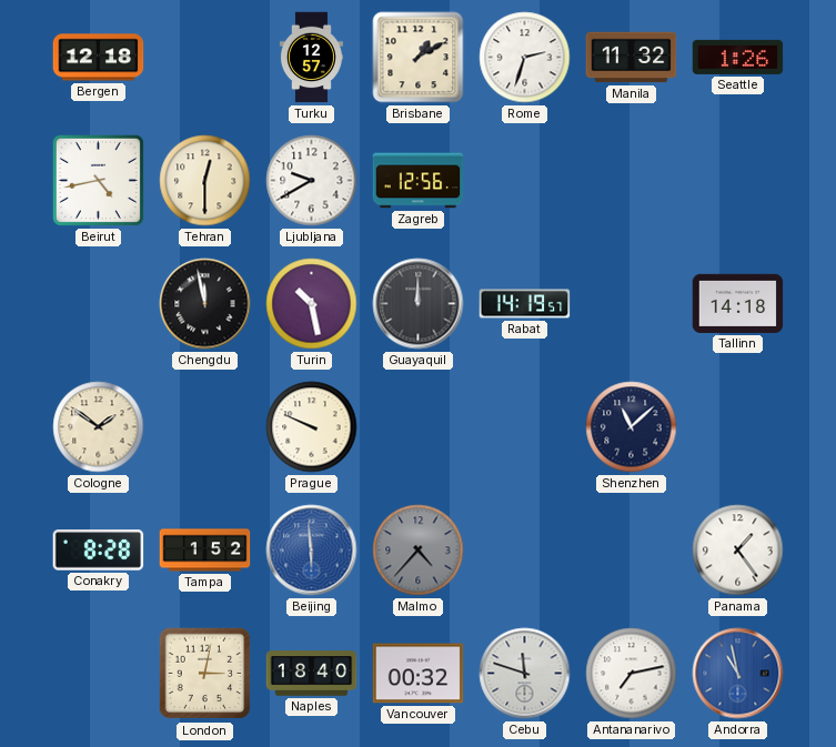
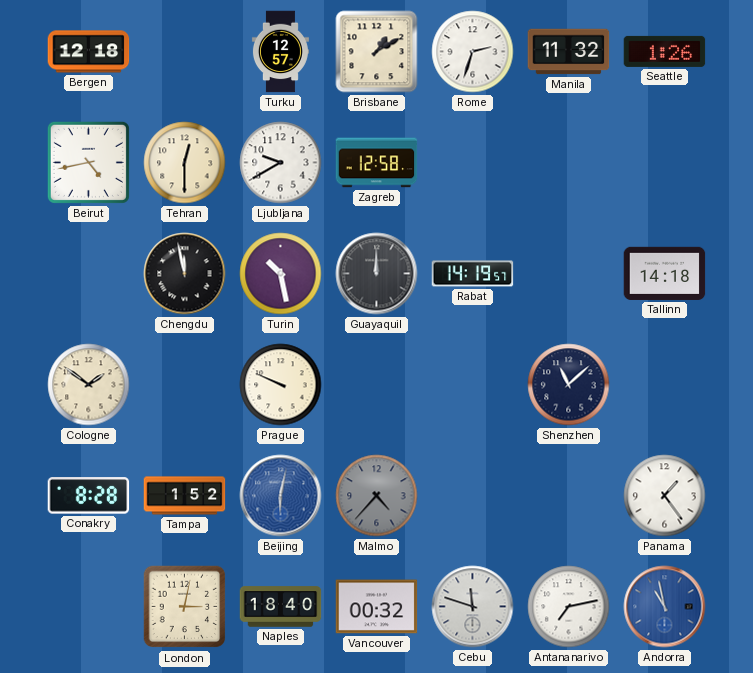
Zagreb: 12:56 -> 12:58
Beijing: 5:59 -> 6:02
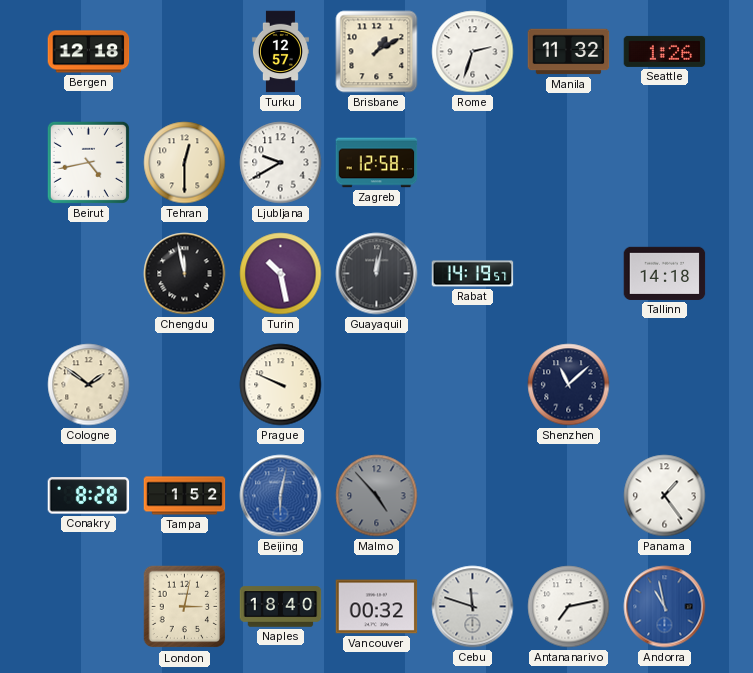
Guayaquil: 12:00 -> 12:02
Malmo: 4:37 -> 4:53
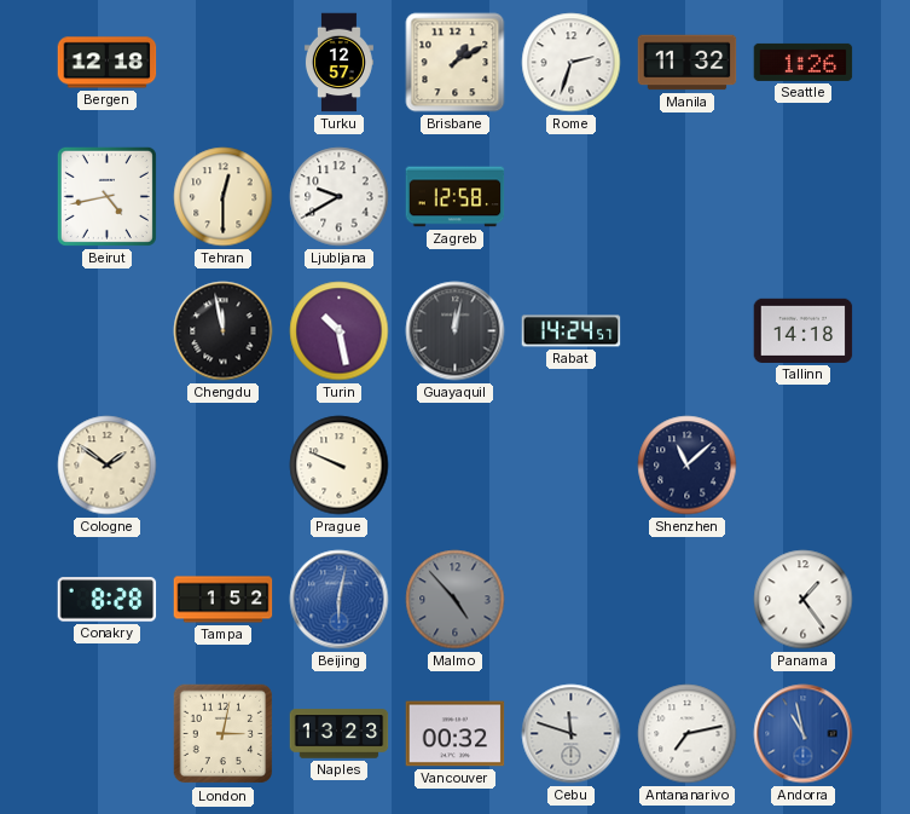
Rabat: 14:19 -> 14:24
Naples: 18:40 -> 13:23
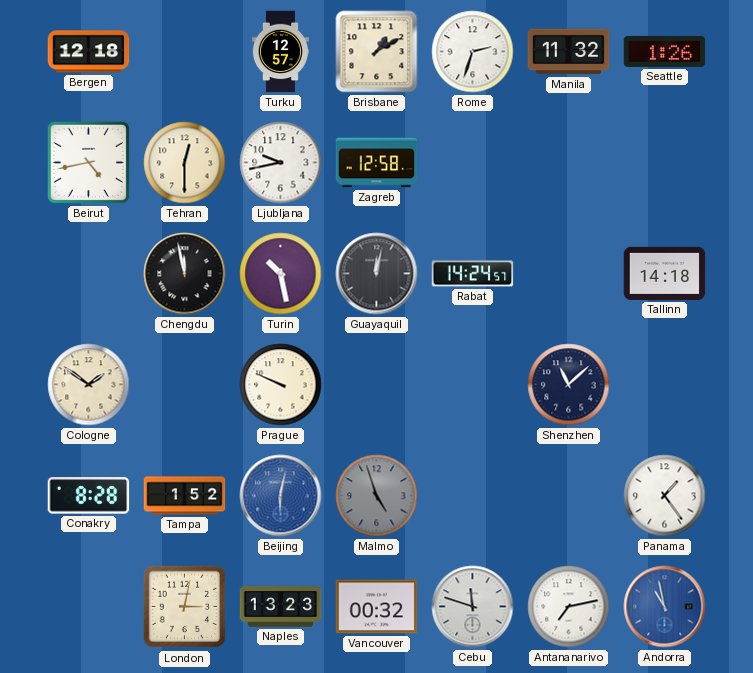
Ljubljana: 9:40 -> 9:43
Malmo: 4:53 -> 4:57
